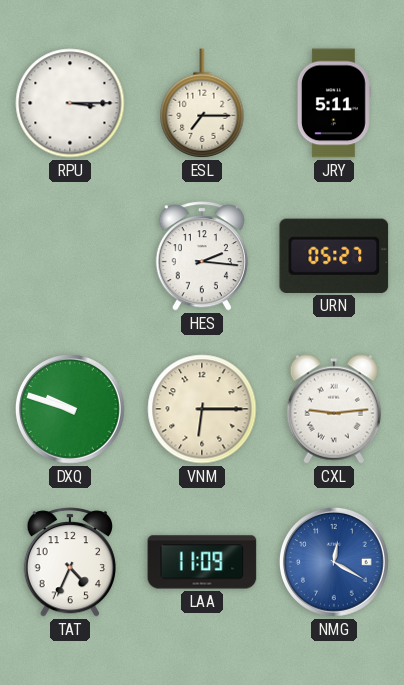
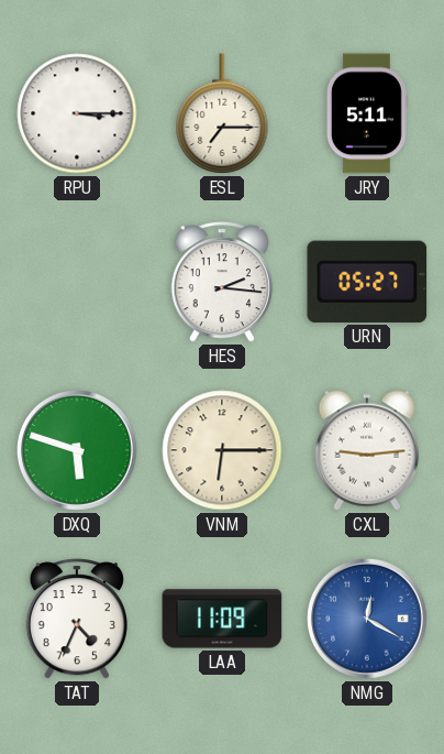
DXQ: 9:48 -> 5:48
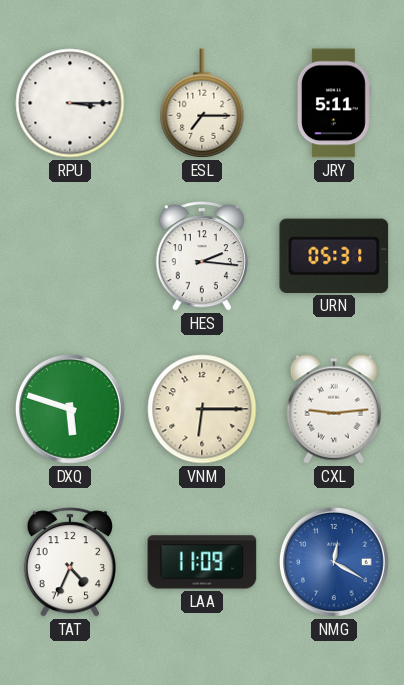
URN: 05:27 -> 05:31
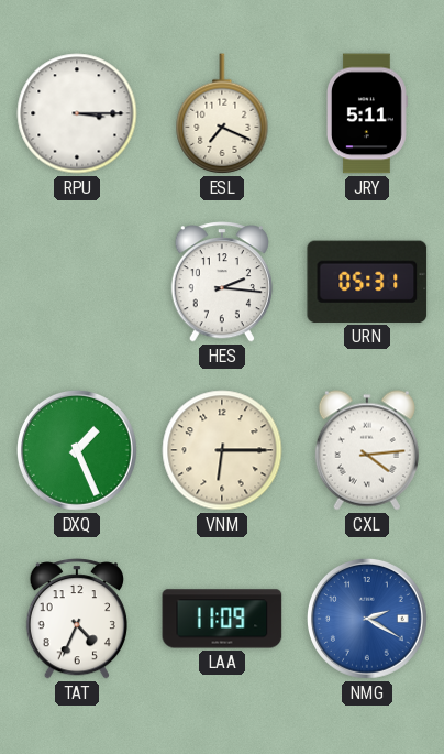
ESL: 7:15 -> 7:19
DXQ: 5:48 -> 1:26
CXL: 9:14 -> 4:14
NMG: 12:20 -> 2:20
